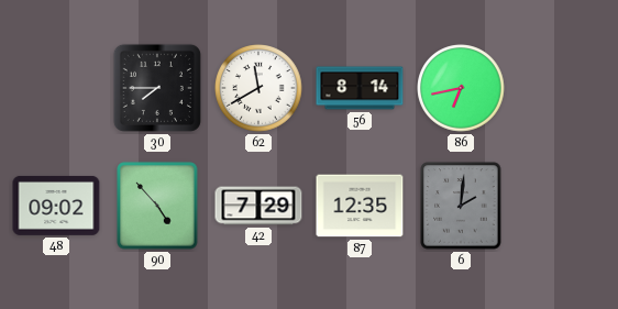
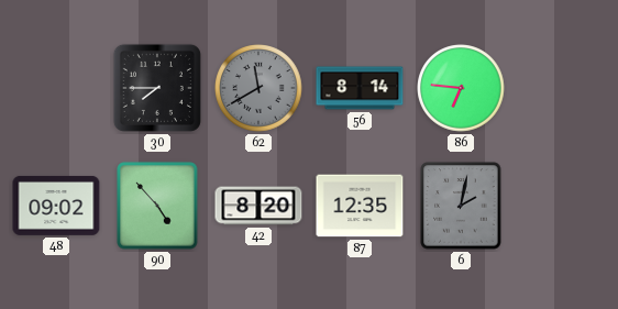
62 dial: white -> grey
86: 6:43 -> 6:46
42: 7:29 -> 8:20
6: 2:01 -> 2:02
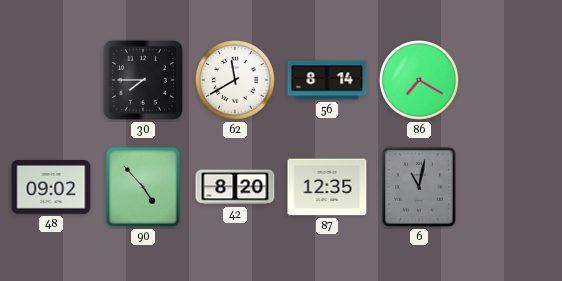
62 dial: grey -> white
86: 6:46 -> 7:20
6: 2:02 -> 11:02
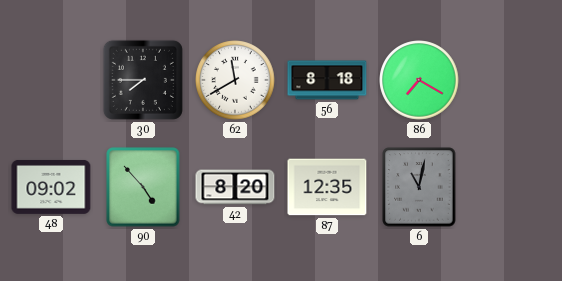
56: 8:14 -> 8:18
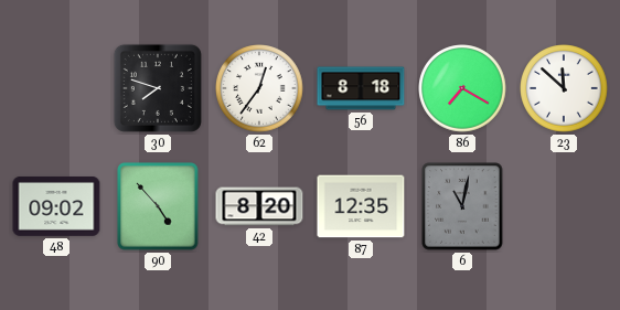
30: 7:45 -> 7:48
62: 11:40 -> 12:36
23: none -> 11:52
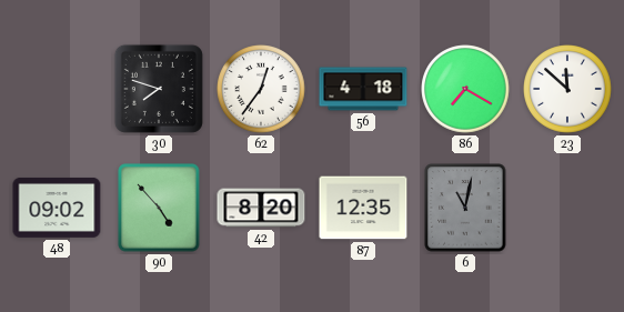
56: 8:18 -> 4:18
